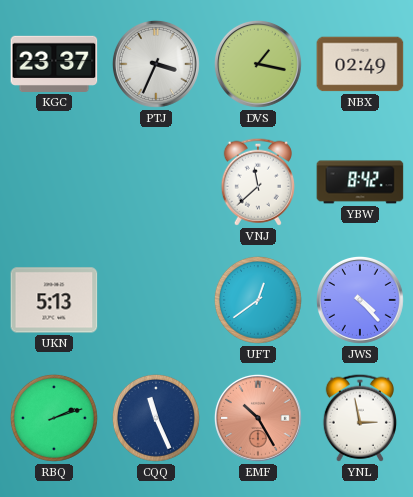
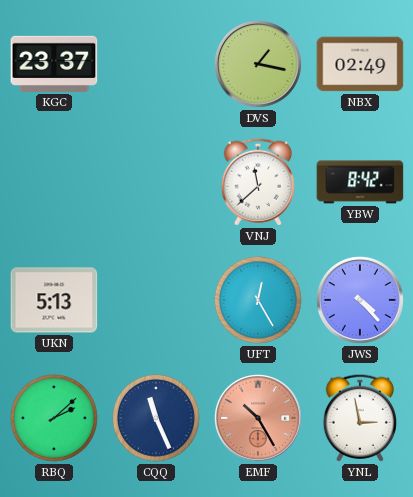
PTJ: 3:34 -> none
UFT: 12:39 -> 12:25
RBQ: 2:12 -> 2:08
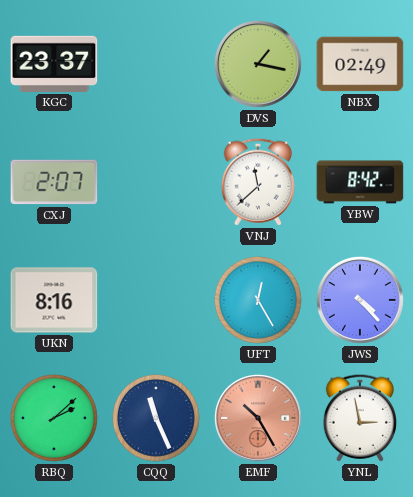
CXJ: none -> 2:07
UKN: 5:13 -> 8:16
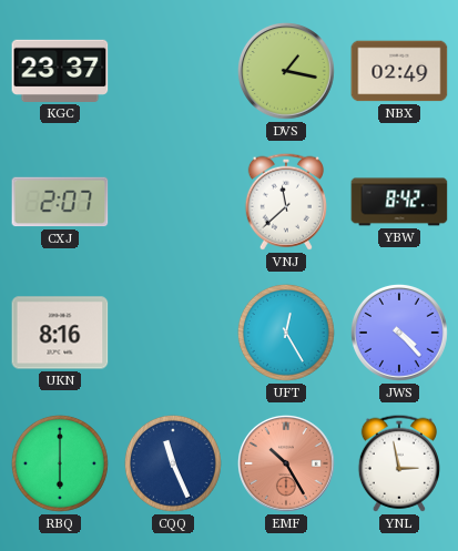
RBQ: 2:08 -> 6:00
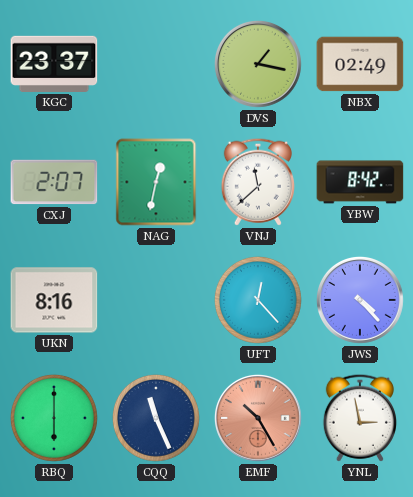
NAG: none -> 12:32
UFT: 12:25 -> 12:23
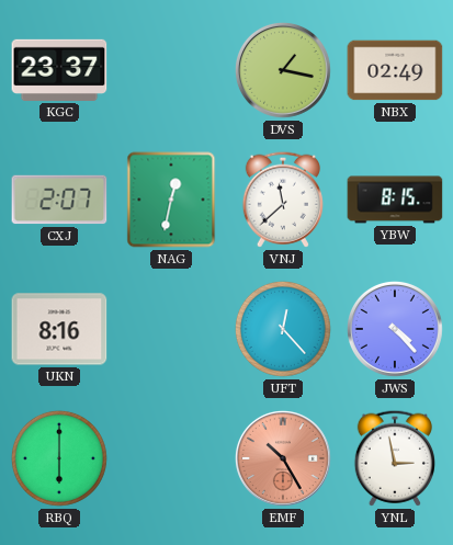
YBW: 8:42 -> 8:15
CQQ: 11:26 -> none
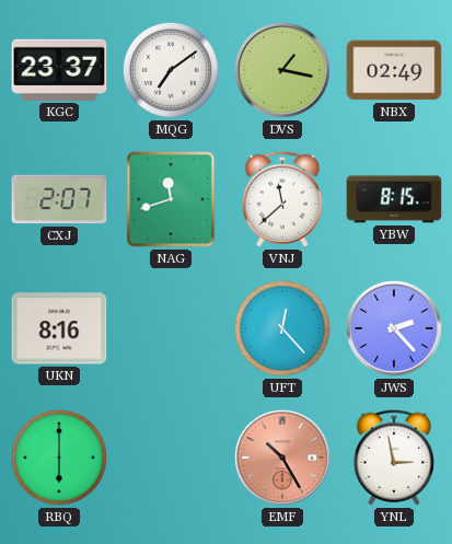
MQG: none -> 7:09
NAG: 12:32 -> 11:42
JWS: 4:23 -> 2:23
